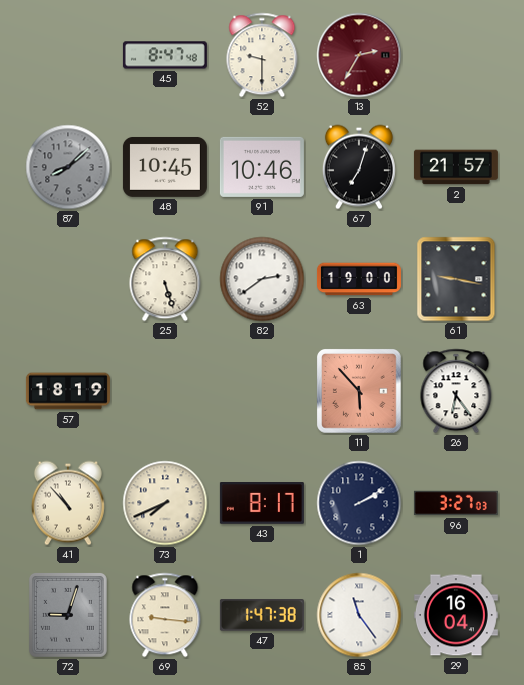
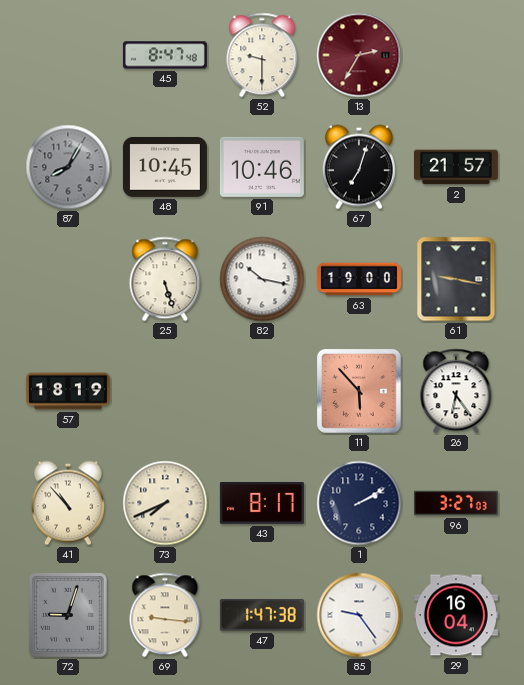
87: 8:08 -> 8:05
82: 2:39 -> 10:17
85: 11:24 -> 9:24
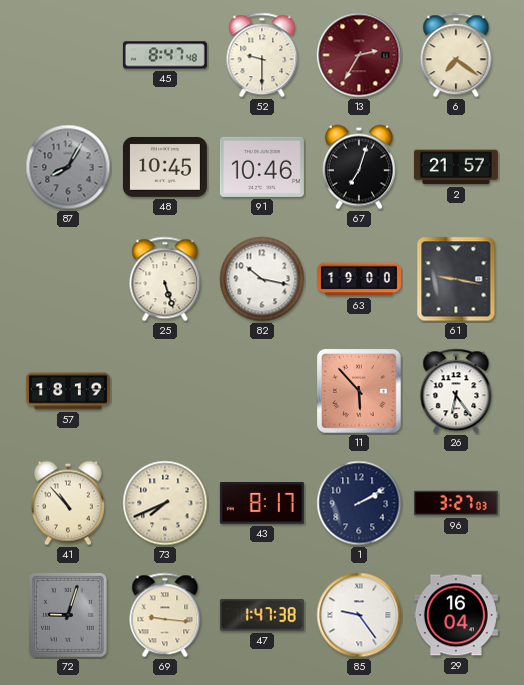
6: none -> 7:21
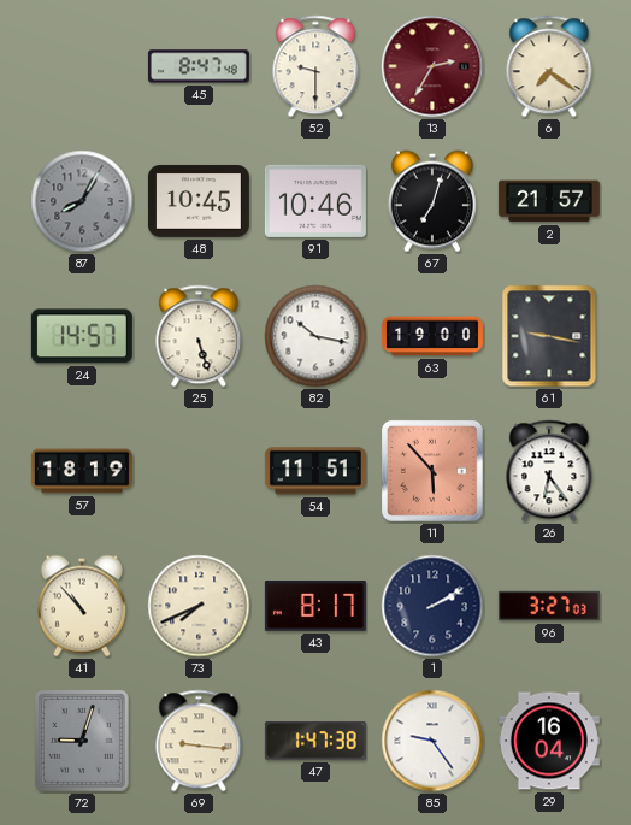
24: none -> 14:57
54: none -> 11:51
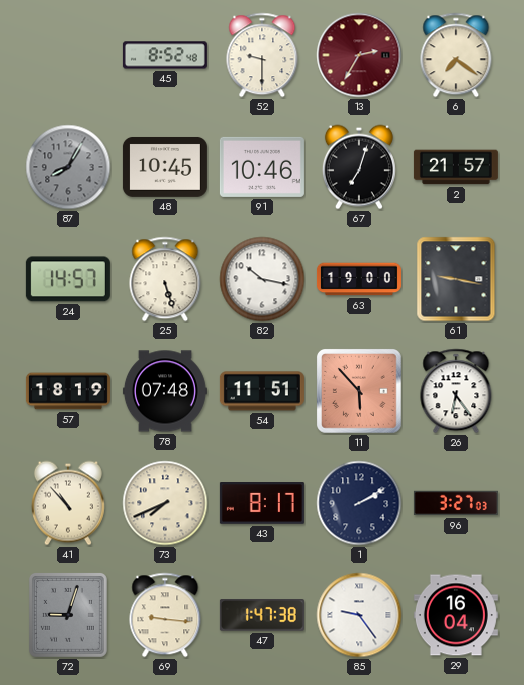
45: 8:47 -> 8:52
78: none -> 07:48
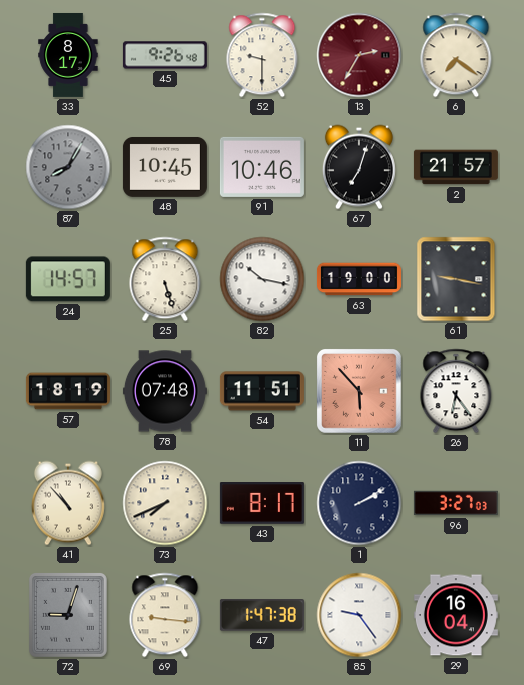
33: none -> 8:17
45: 8:52 -> 9:26
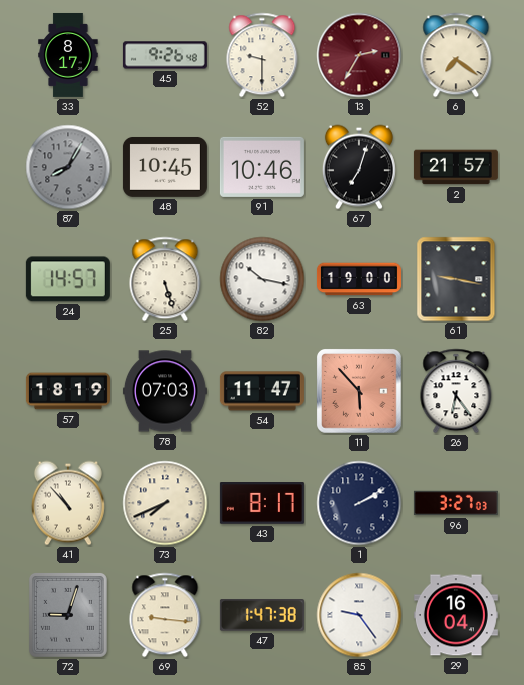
78: 07:48 -> 07:03
54: 11:51 -> 11:47
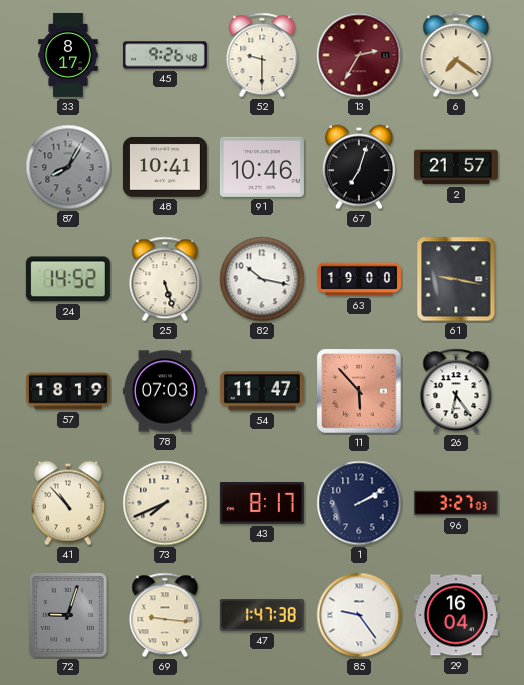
48: 10:45 -> 10:41
24: 14:57 -> 14:52
